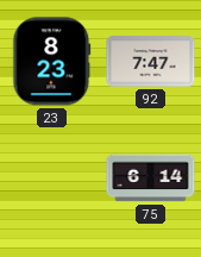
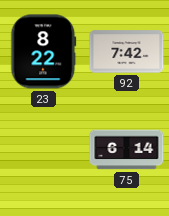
23: 8:23 -> 8:22
92: 7:47 -> 7:42
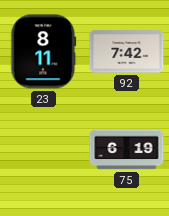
23: 8:22 -> 8:11
75: 6:14 -> 6:19
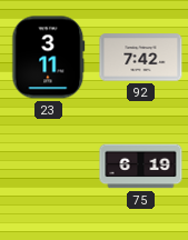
23: 8:11 -> 3:11
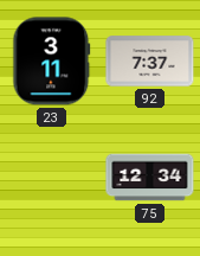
92: 7:42 -> 7:37
75: 6:19 -> 12:34
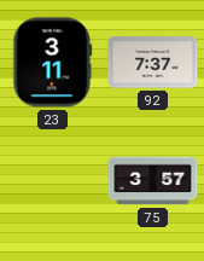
75: 12:34 -> 3:57
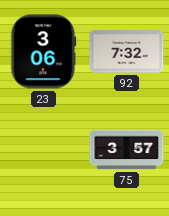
23: 3:11 -> 3:06
92: 7:37 -> 7:32
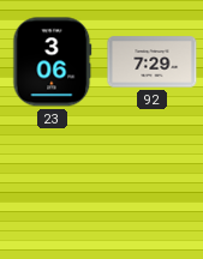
92: 7:32 -> 7:29
75: 3:57 -> none
